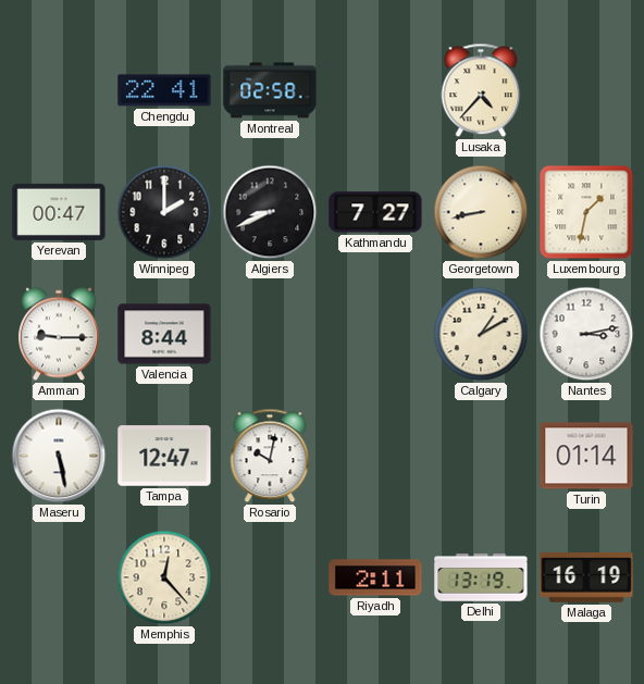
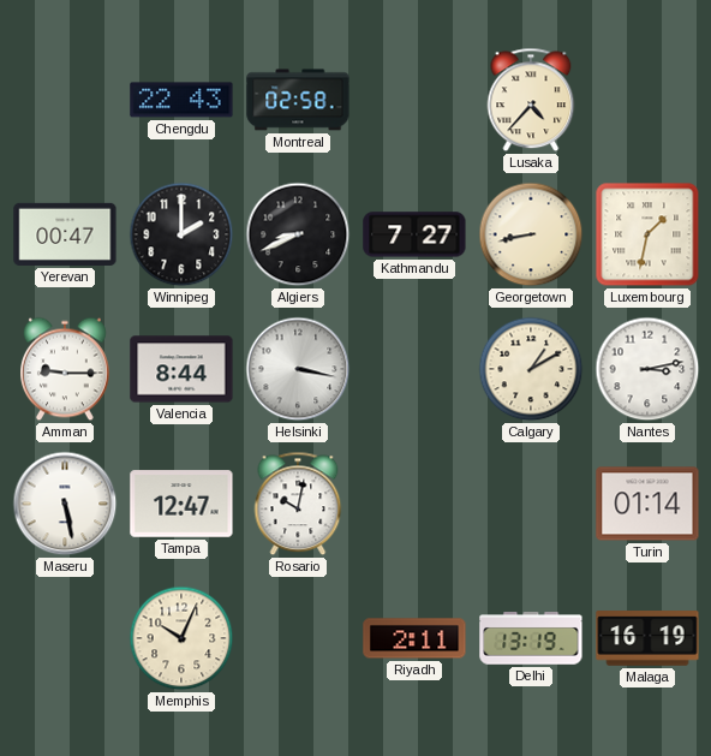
Chengdu: 22:41 -> 22:43
Helsinki: none -> 3:17
Memphis: 12:23 -> 10:04
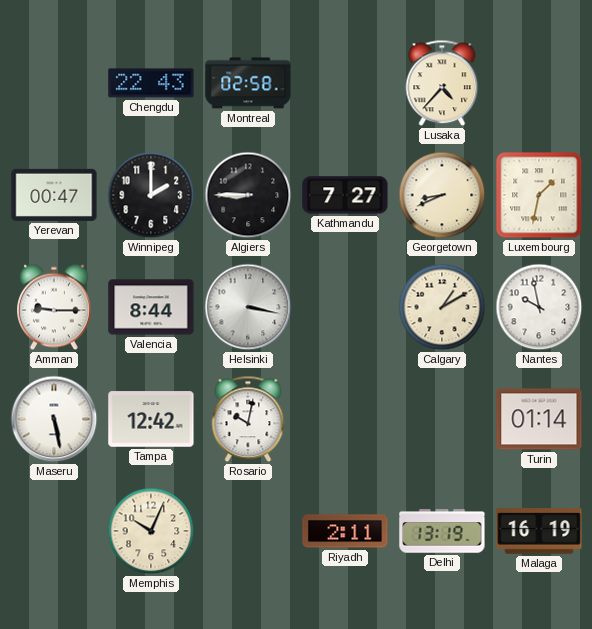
Algiers: 8:41 -> 8:45
Georgetown: 8:43 -> 8:41
Nantes: 3:13 -> 9:58
Tampa: 12:47 -> 12:42
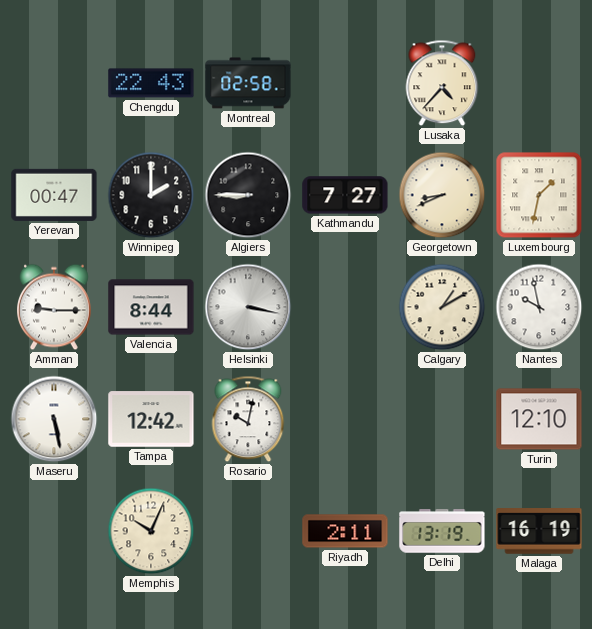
Turin: 01:14 -> 12:10
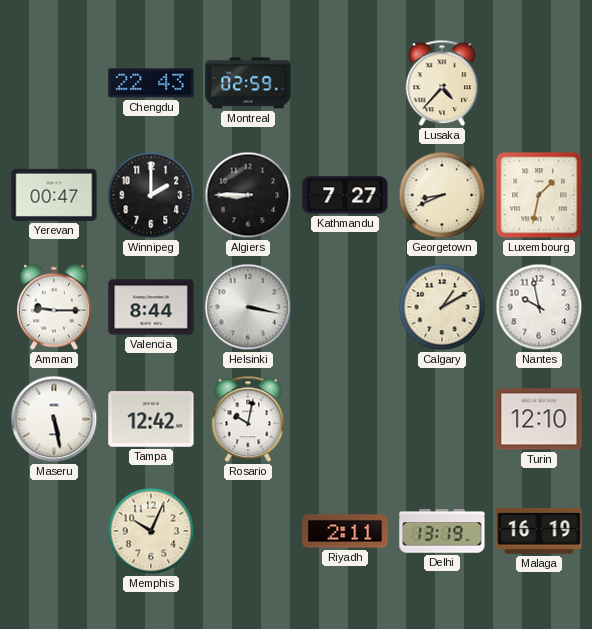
Montreal: 02:58 -> 02:59
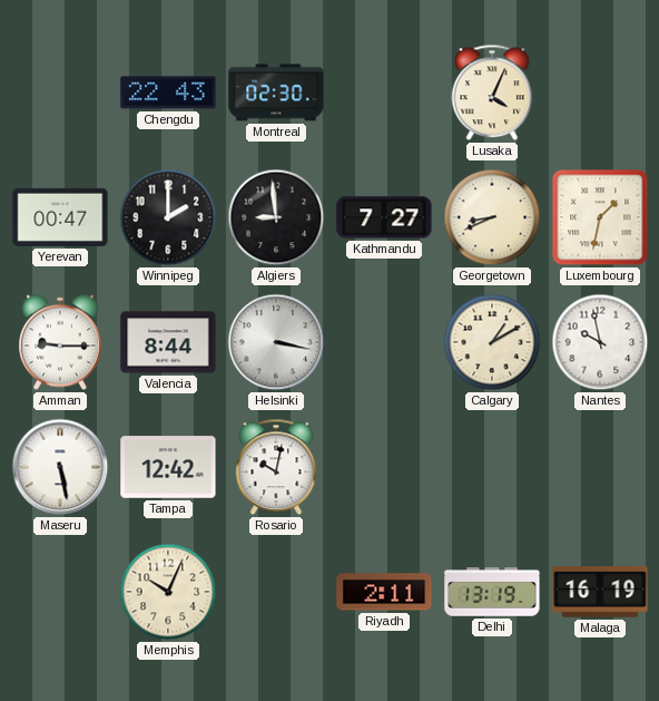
Montreal: 02:59 -> 02:30
Lusaka: 4:37 -> 4:04
Algiers: 8:45 -> 8:59
Turin: 12:10 -> none
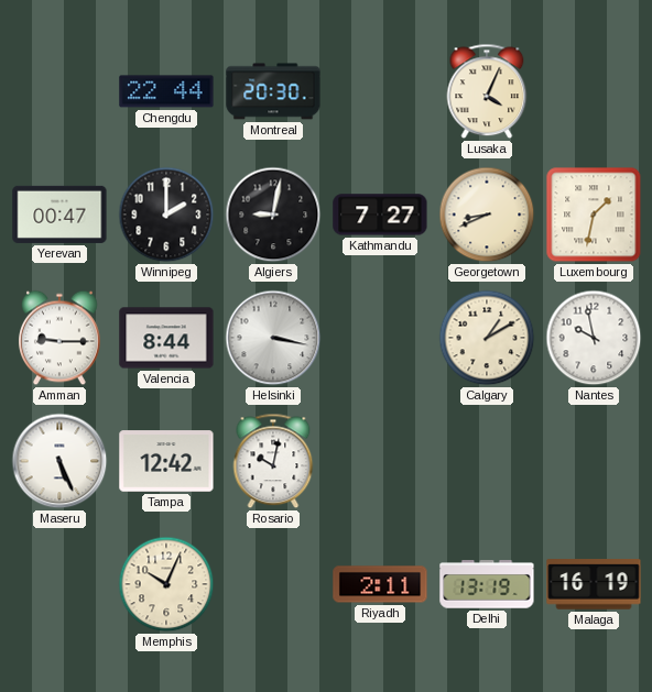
Chengdu: 22:43 -> 22:44
Montreal: 02:30 -> 20:30
Algiers: 8:59 -> 9:02
Maseru: 5:28 -> 5:26
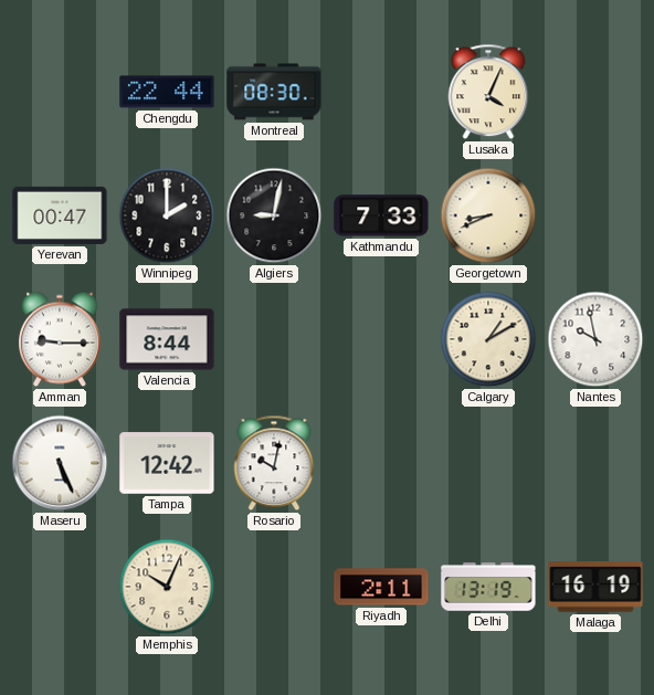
Montreal: 20:30 -> 08:30
Kathmandu: 7:27 -> 7:33
Luxembourg: 1:32 -> none
Helsinki: 3:17 -> none
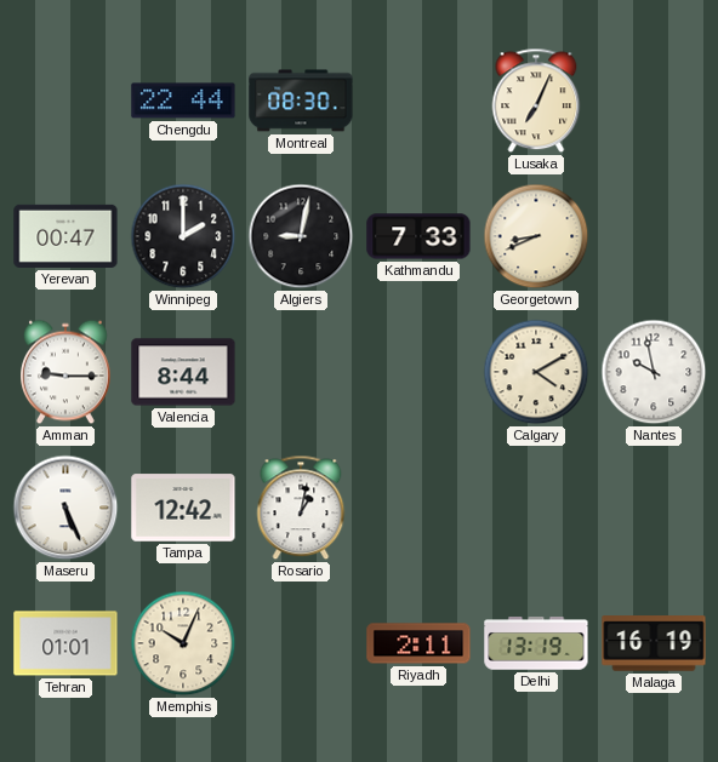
Lusaka: 4:04 -> 7:04
Calgary: 1:10 -> 4:10
Rosario: 10:02 -> 1:02
Tehran: none -> 01:01
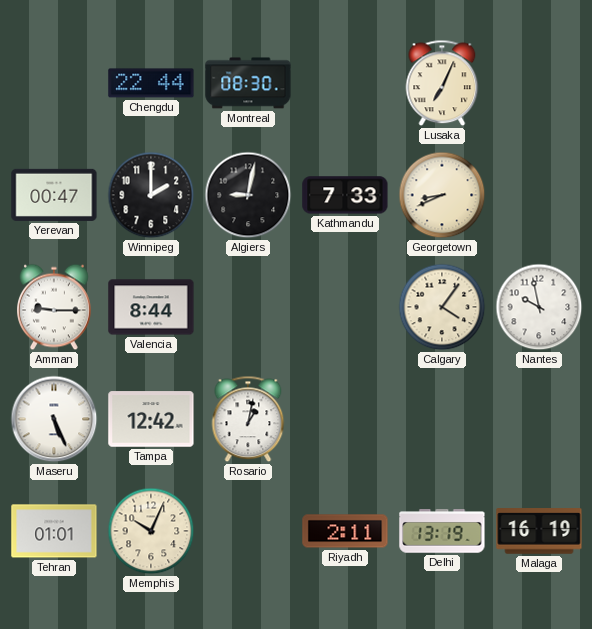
Calgary: 4:10 -> 4:06
